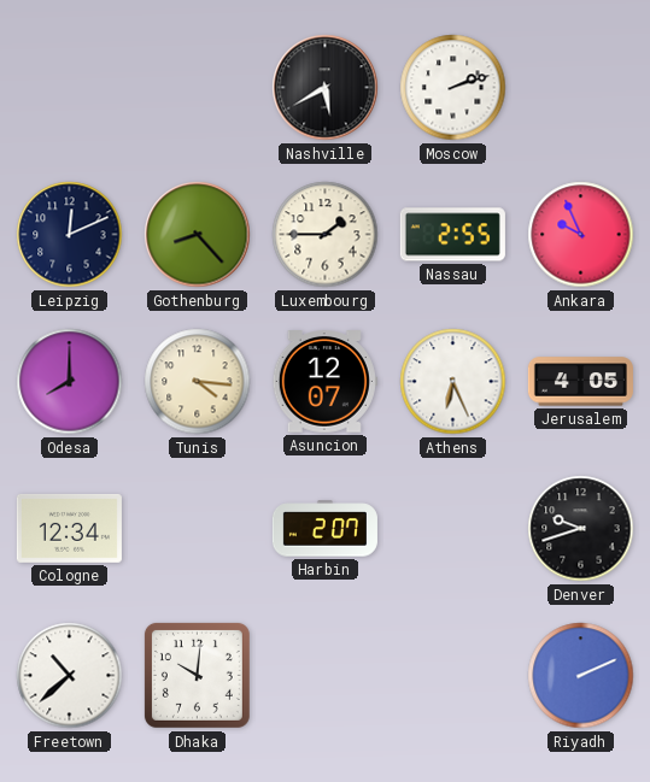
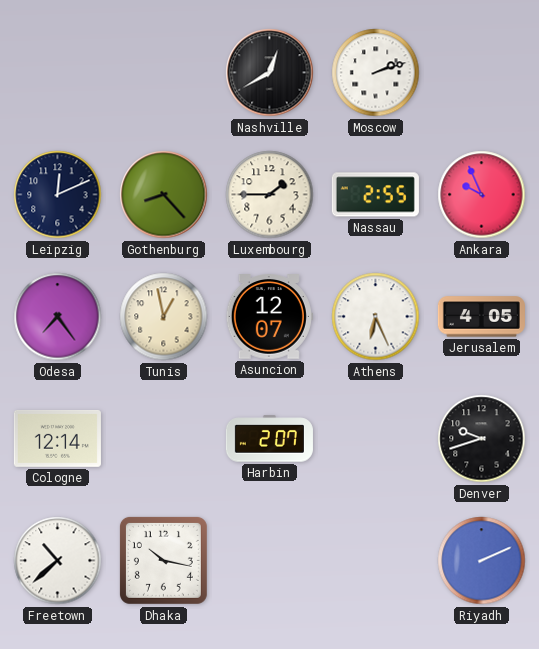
Nashville: 5:40 -> 12:40
Odesa: 8:00 -> 7:24
Tunis: 4:16 -> 12:58
Cologne: 12:34 -> 12:14
Dhaka: 10:01 -> 10:17
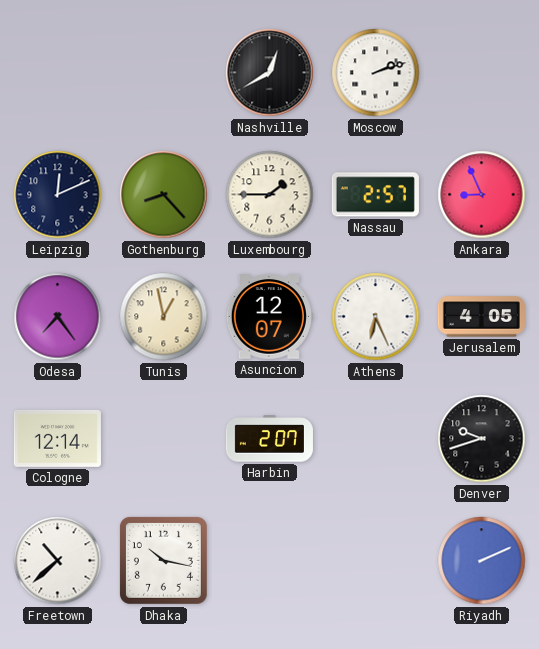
Nassau: 2:55 -> 2:57
Ankara: 9:56 -> 8:56
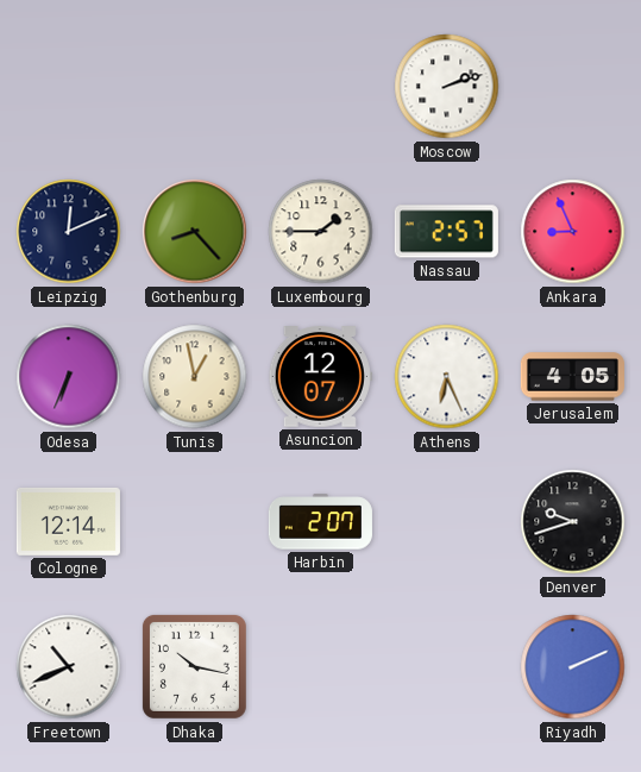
Nashville: 12:40 -> none
Odesa: 7:24 -> 6:34
Freetown: 10:38 -> 10:41
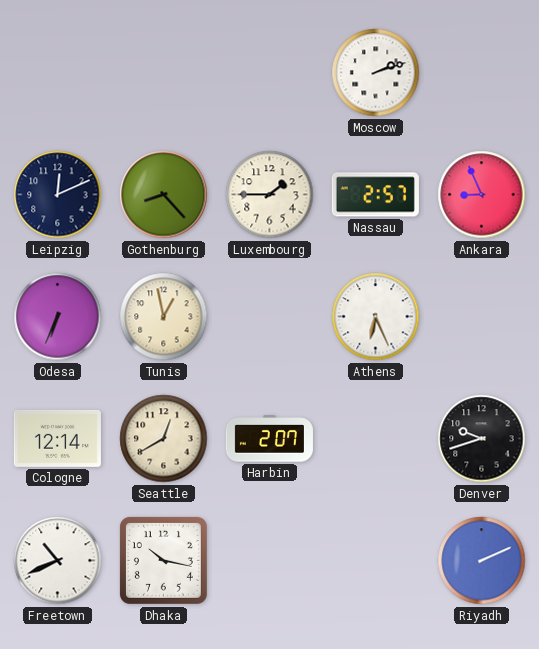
Asuncion: 12:07 -> none
Jerusalem: 4:05 -> none
Seattle: none -> 12:40
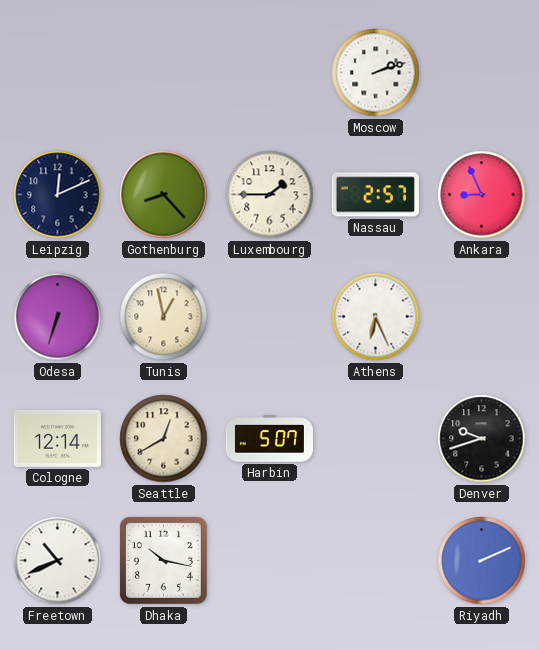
Odesa: 6:34 -> 6:33
Harbin: 2:07 -> 5:07
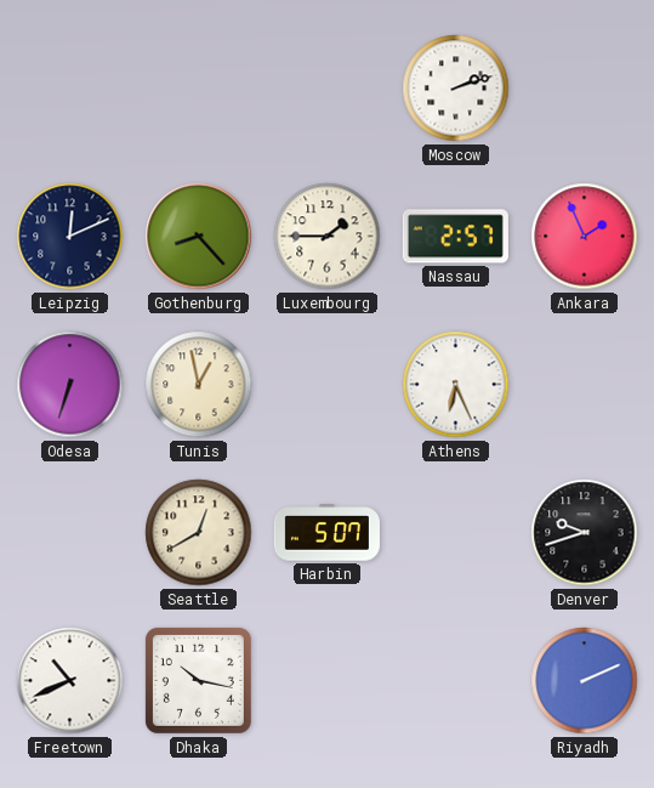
Ankara: 8:56 -> 1:56
Cologne: 12:14 -> none
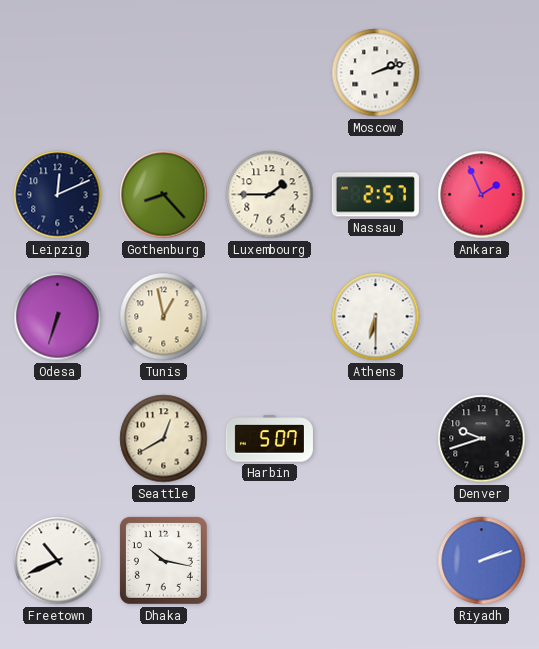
Athens: 6:26 -> 6:30
Riyadh: 2:11 -> 2:12
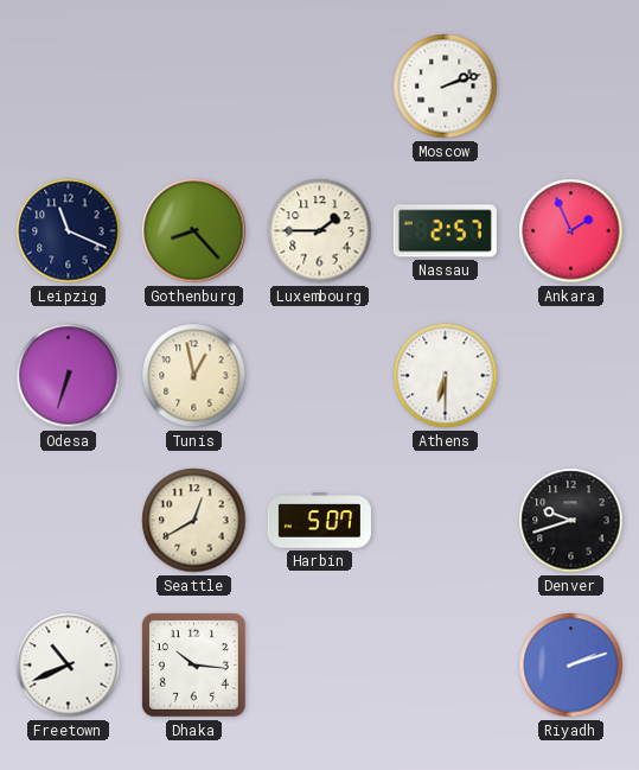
Leipzig: 12:11 -> 11:19
Dhaka: 10:17 -> 10:16
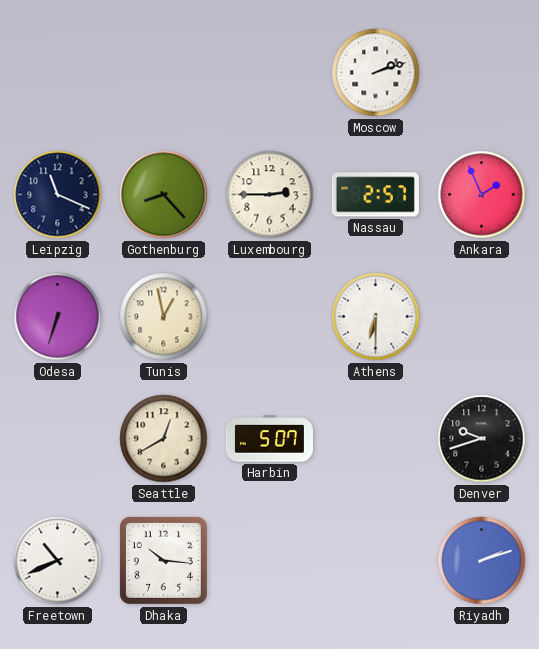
Luxembourg: 1:45 -> 2:45
